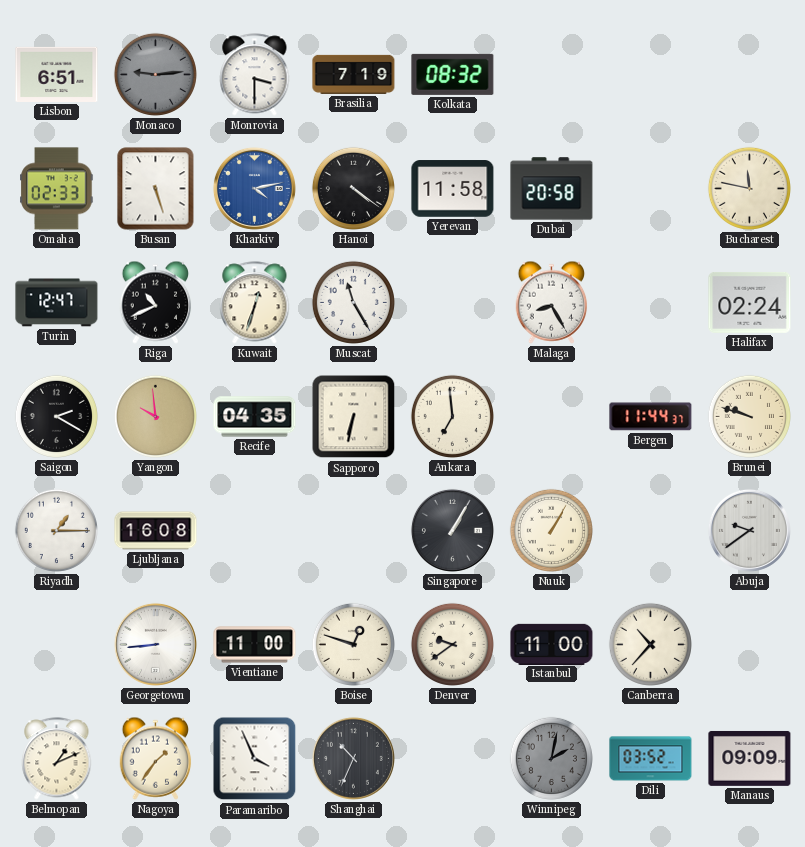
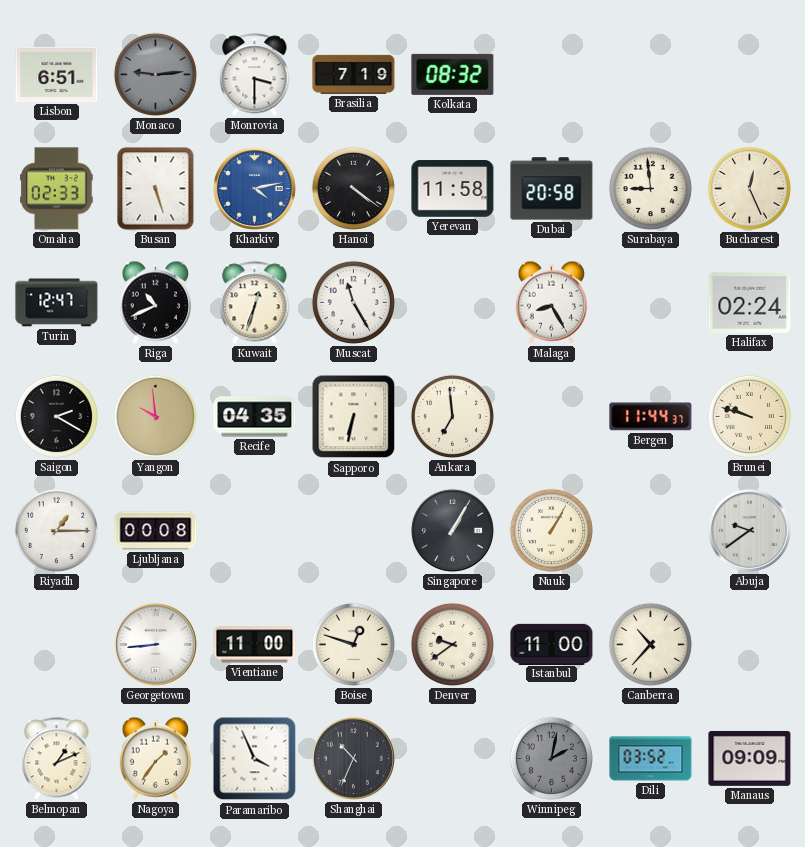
Surabaya: none -> 8:59
Bucharest: 11:47 -> 12:26
Ljubljana: 16:08 -> 00:08
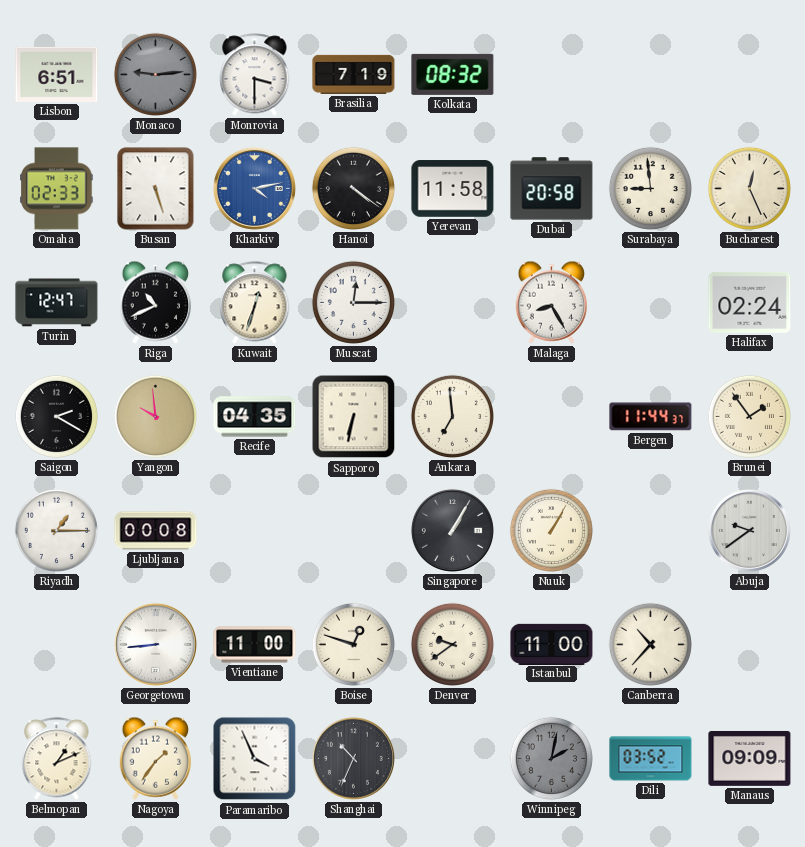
Muscat: 11:25 -> 12:15
Brunei: 9:48 -> 1:54
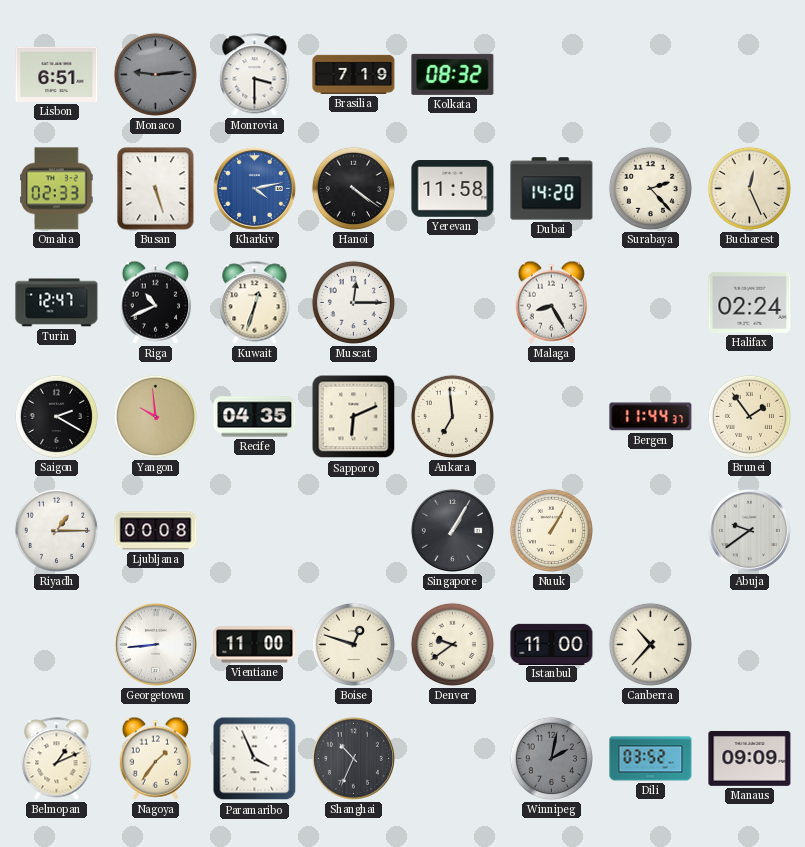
Dubai: 20:58 -> 14:20
Surabaya: 8:59 -> 2:23
Sapporo: 6:32 -> 6:11
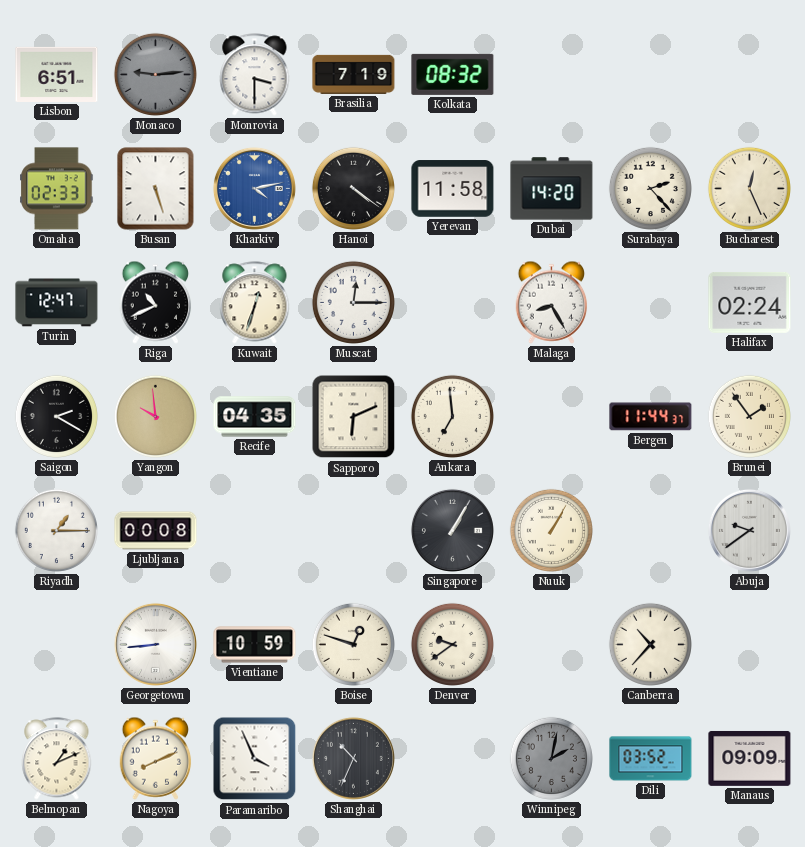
Vientiane: 11:00 -> 10:59
Istanbul: 11:00 -> none
Nagoya: 1:36 -> 8:11
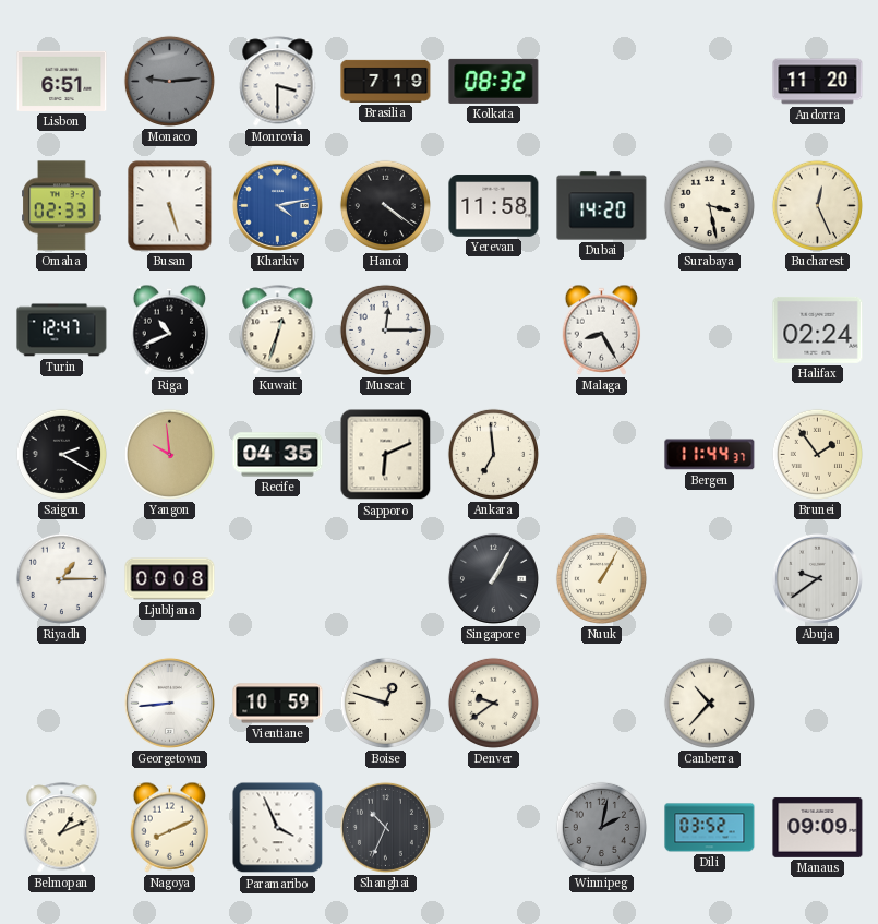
Andorra: none -> 11:20
Surabaya: 2:23 -> 3:28
